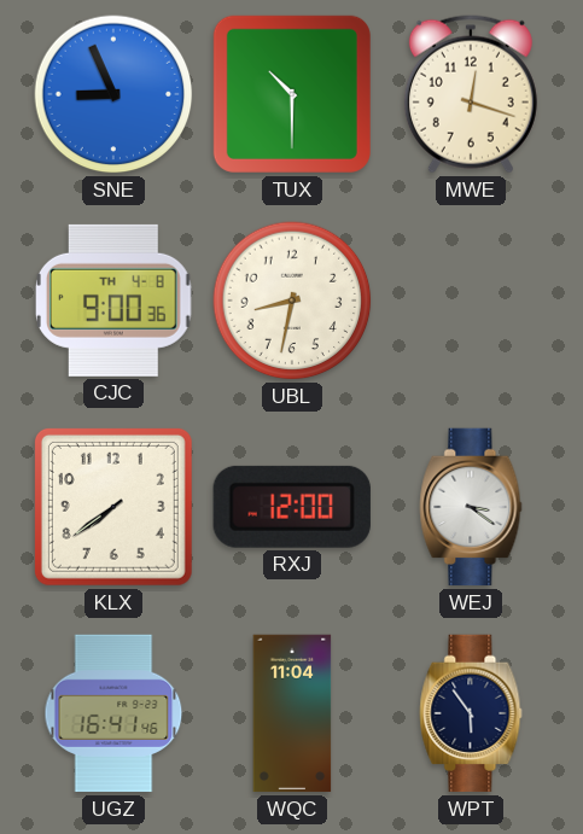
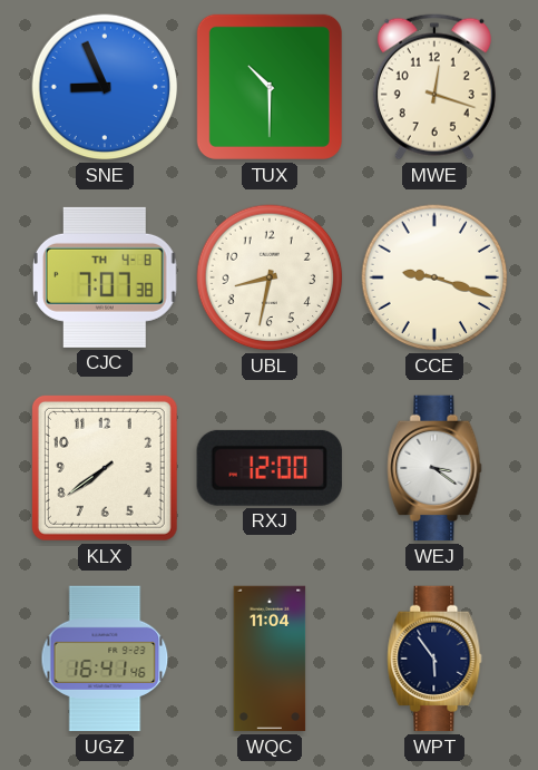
CJC: 9:00 -> 7:07
CCE: none -> 9:18
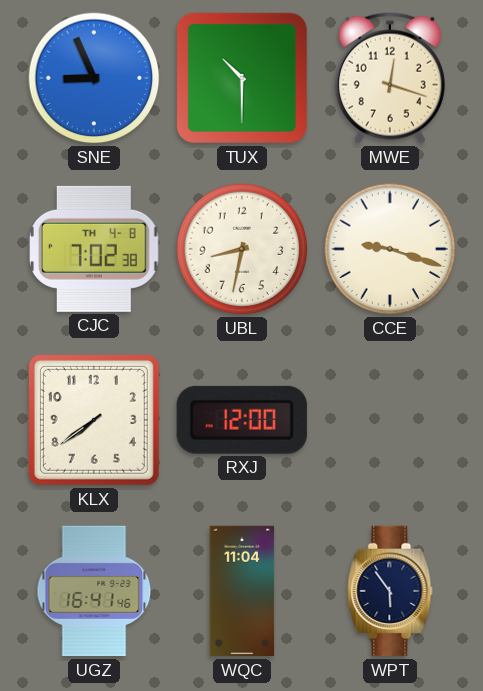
CJC: 7:07 -> 7:02
WEJ: 3:21 -> none
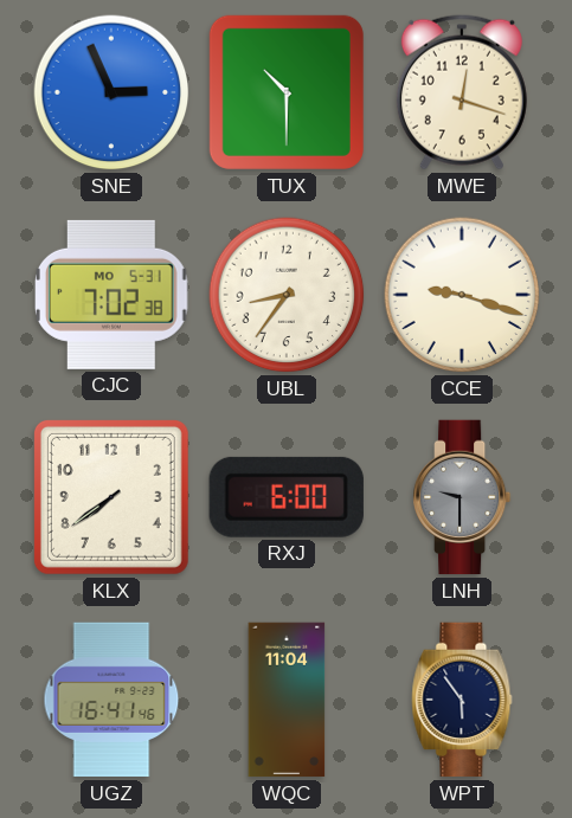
SNE: 8:56 -> 2:56
CJC date: TH 4-8 -> MO 5-31
UBL: 8:32 -> 8:36
RXJ: 12:00 -> 6:00
LNH: none -> 9:30
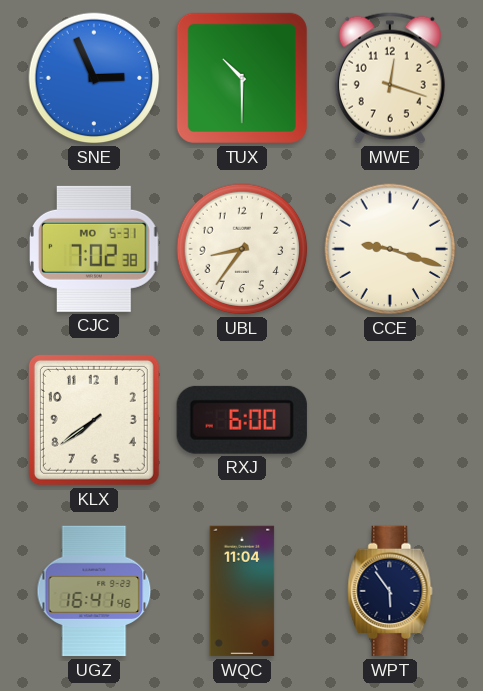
LNH: 9:30 -> none
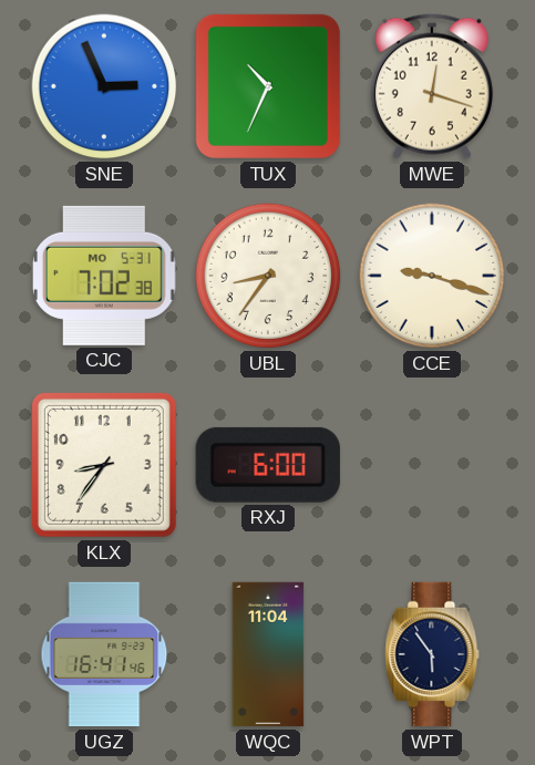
TUX: 10:30 -> 10:34
KLX: 7:39 -> 8:36
